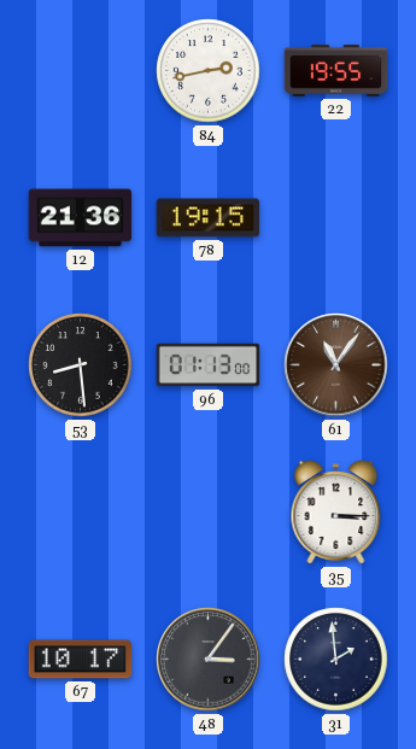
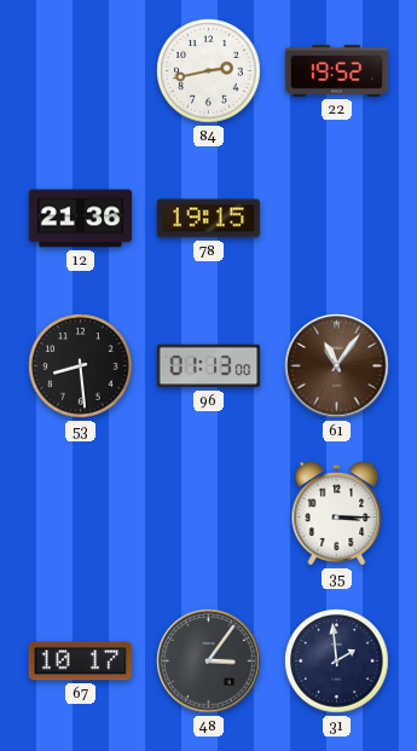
22: 19:55 -> 19:52
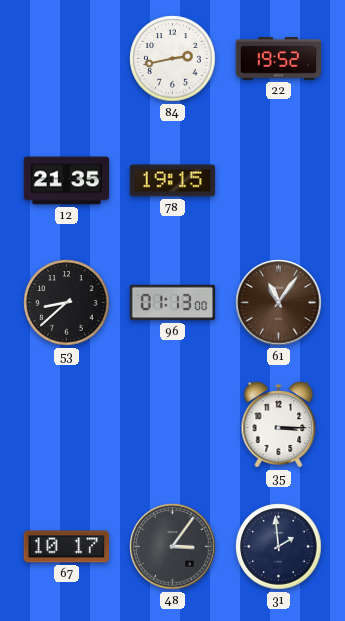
12: 21:36 -> 21:35
53: 8:29 -> 8:38
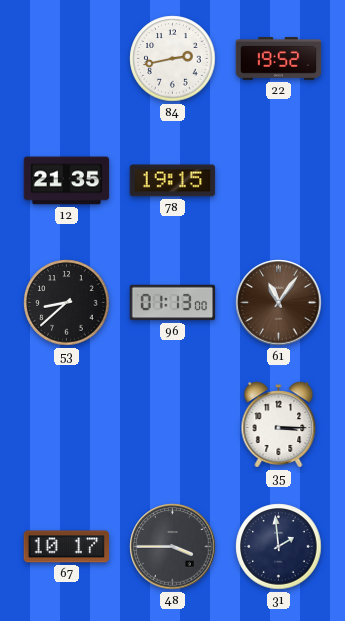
48: 3:06 -> 3:45
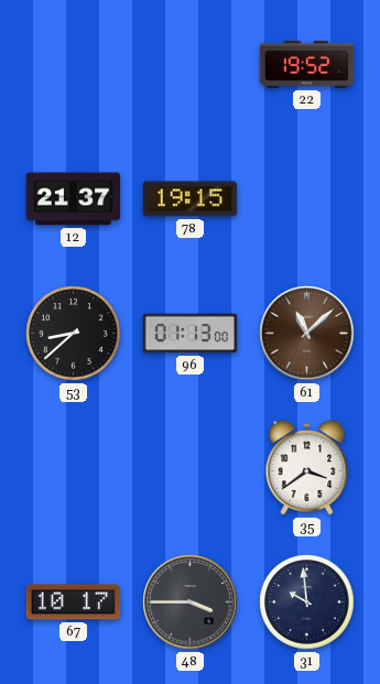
84: 2:43 -> none
12: 21:35 -> 21:37
61: 11:06 -> 11:08
35: 3:15 -> 3:39
31: 1:59 -> 9:59
